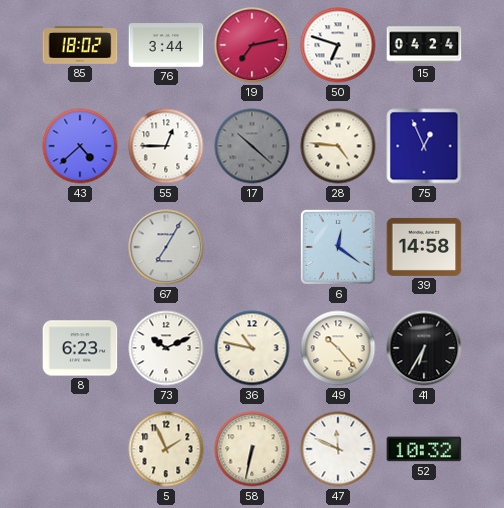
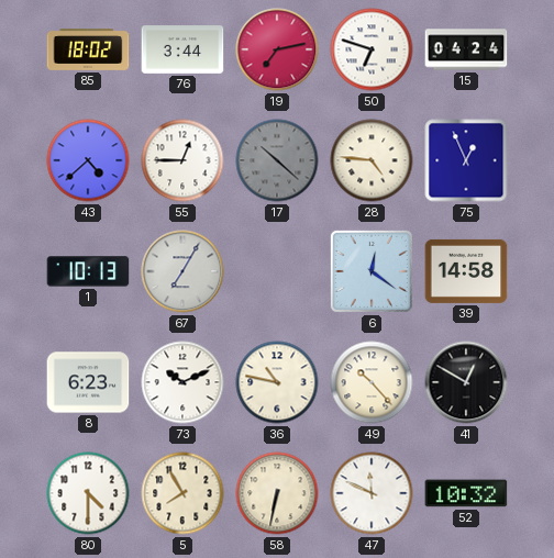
1: none -> 10:13
41: 6:35 -> 12:50
80: none -> 4:30
5: 1:56 -> 7:55
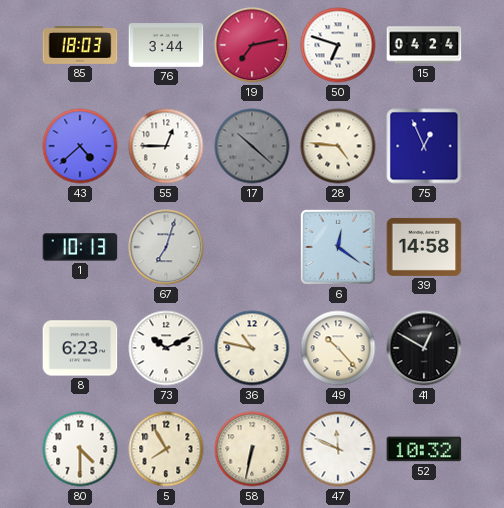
85: 18:02 -> 18:03
67: 7:05 -> 7:03
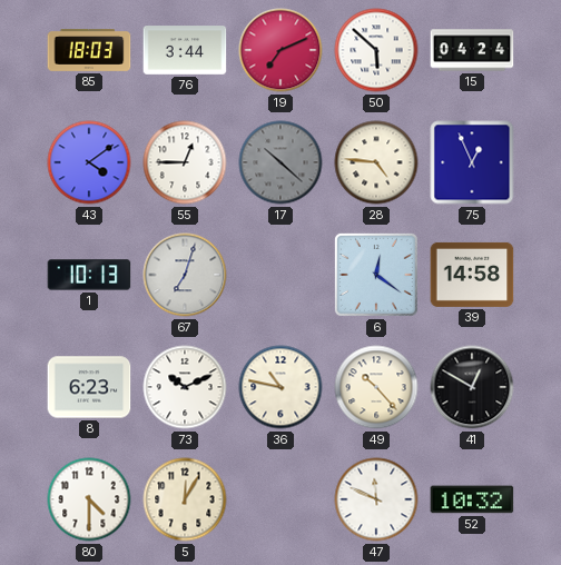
19: 7:13 -> 7:11
50: 6:48 -> 5:52
43: 4:38 -> 4:09
5: 7:55 -> 12:05
58: 6:32 -> none
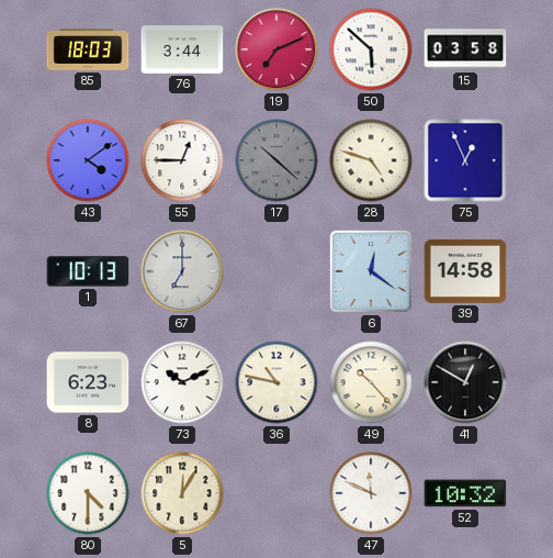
15: 04:24 -> 03:58
28: 4:46 -> 4:48
67: 7:03 -> 7:00
